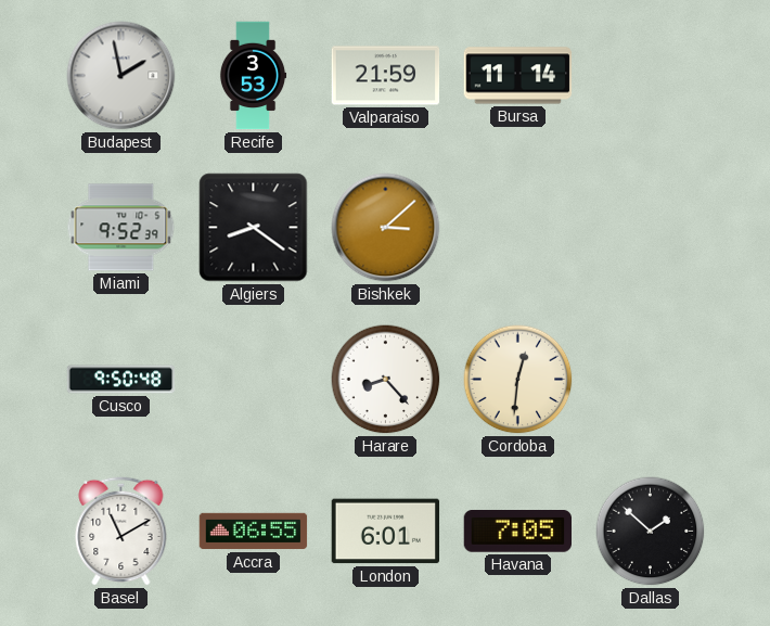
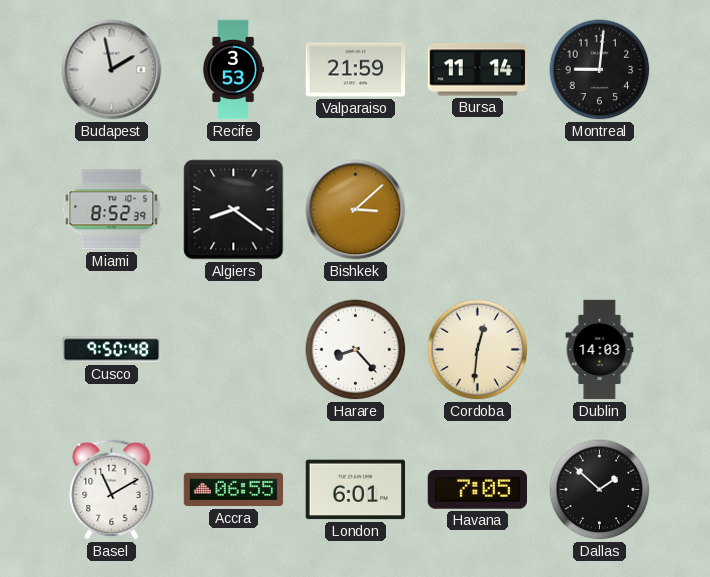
Montreal: none -> 9:01
Miami: 9:52 -> 8:52
Dublin: none -> 14:03
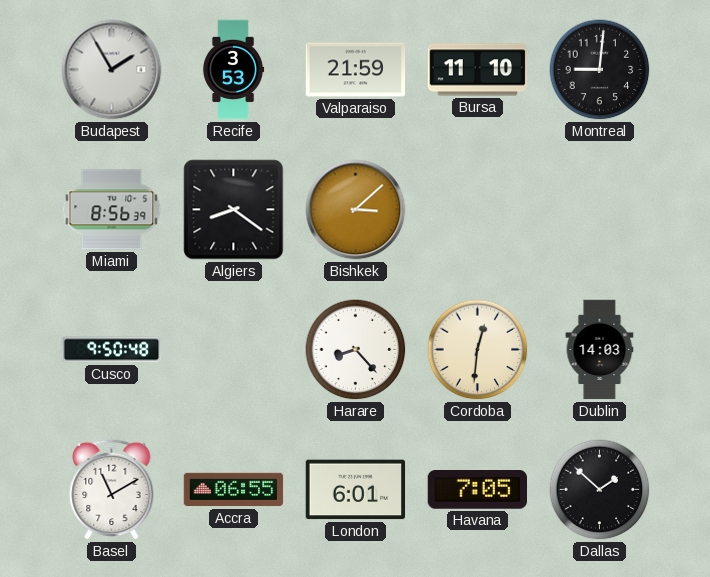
Budapest: 1:58 -> 1:55
Bursa: 11:14 -> 11:10
Miami: 8:52 -> 8:56
